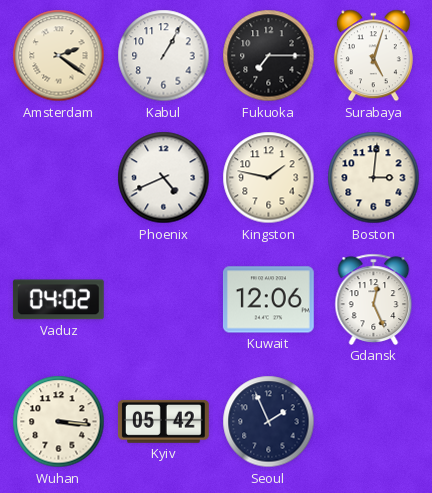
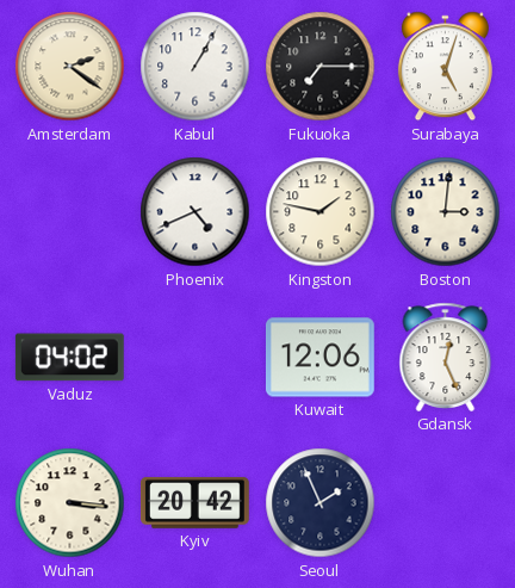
Kyiv: 05:42 -> 20:42
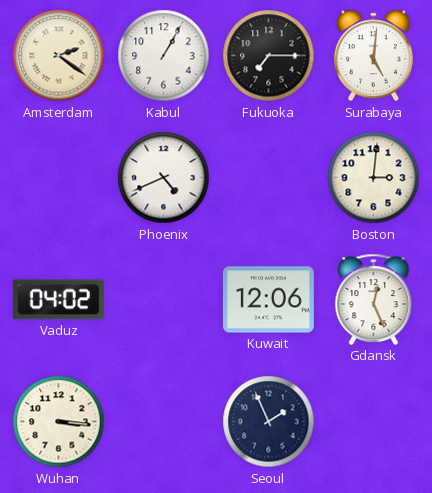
Surabaya: 5:03 -> 5:01
Kingston: 1:47 -> none
Kyiv: 20:42 -> none
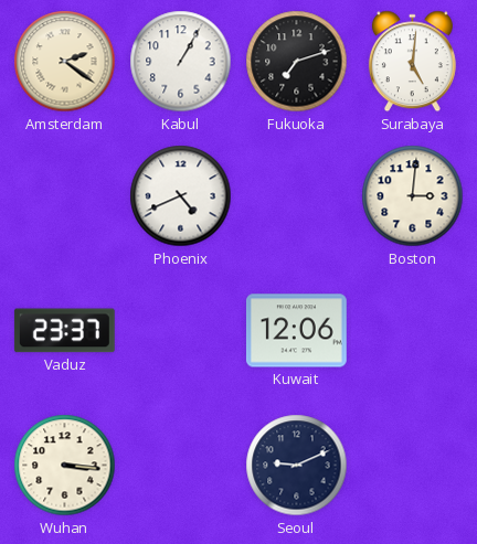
Fukuoka: 7:15 -> 7:12
Vaduz: 04:02 -> 23:37
Gdansk: 12:26 -> none
Seoul: 1:56 -> 9:11
